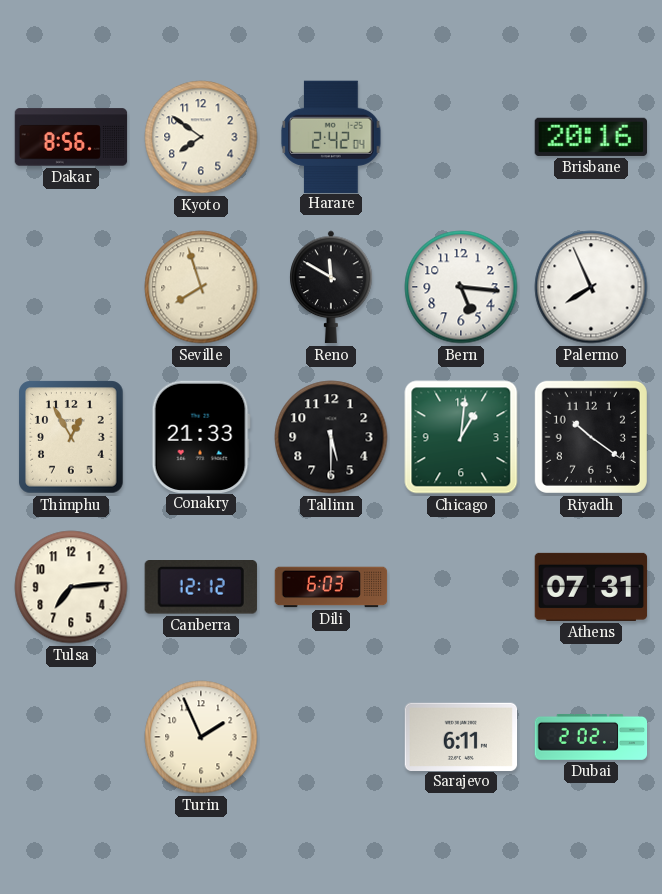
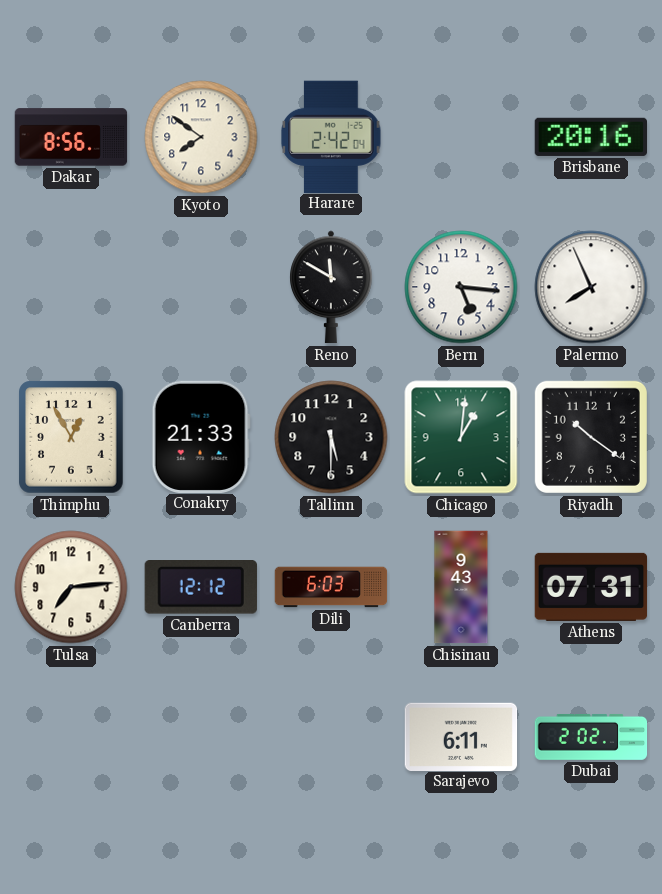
Seville: 7:57 -> none
Chisinau: none -> 9:43
Turin: 1:56 -> none
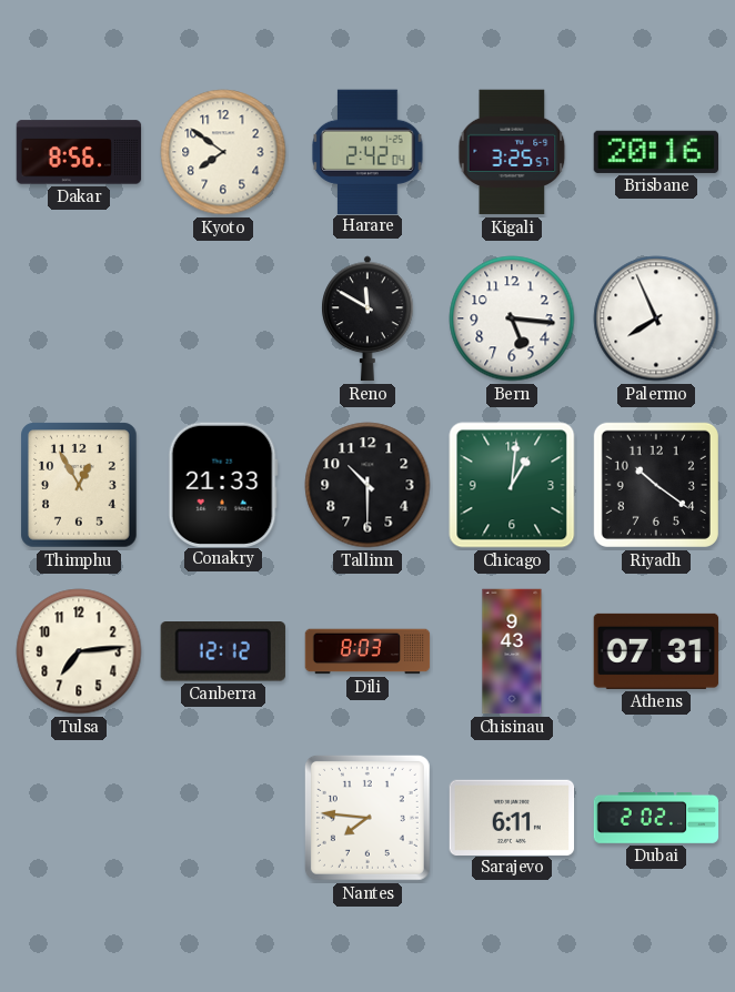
Kigali: none -> 3:25
Tallinn: 5:30 -> 10:30
Dili: 6:03 -> 8:03
Nantes: none -> 7:46
